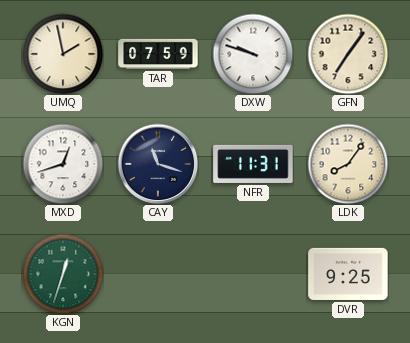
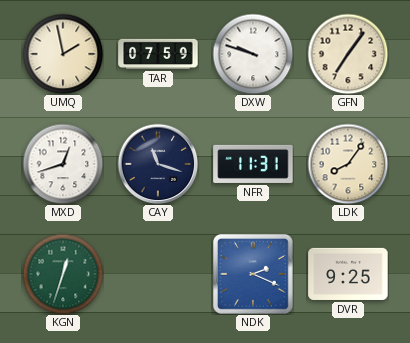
NDK: none -> 2:19
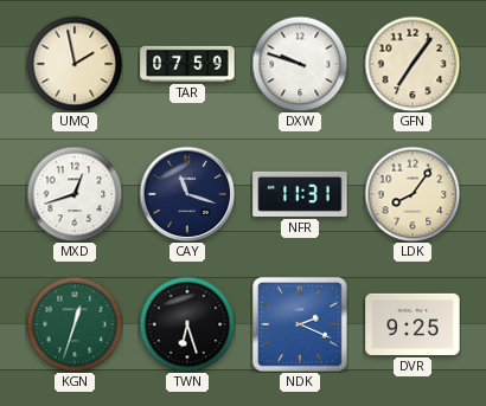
TWN: none -> 6:27
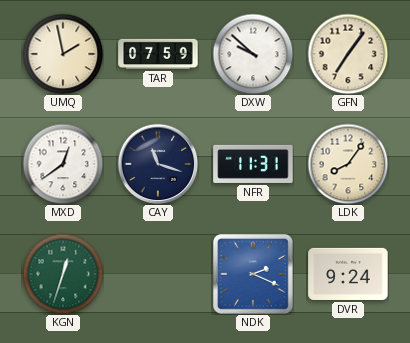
DXW: 9:48 -> 9:52
MXD: 12:42 -> 12:39
TWN: 6:27 -> none
DVR: 9:25 -> 9:24
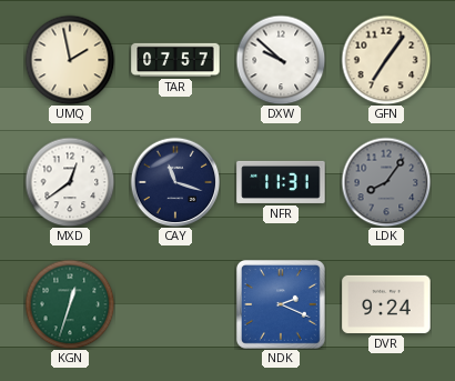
TAR: 07:59 -> 07:57
LDK dial: cream -> grey
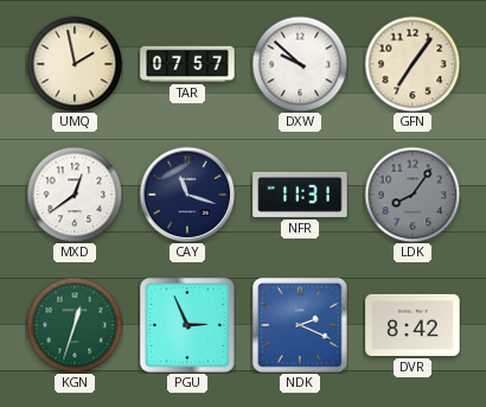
PGU: none -> 2:56
DVR: 9:24 -> 8:42
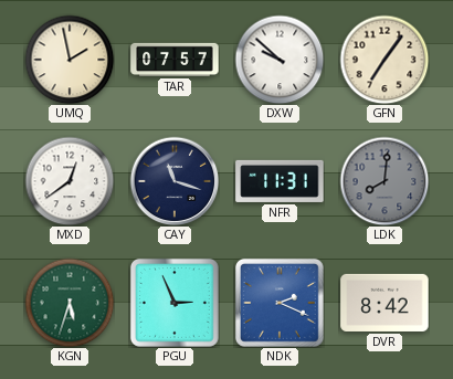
LDK: 8:06 -> 8:01
KGN: 12:33 -> 5:33
